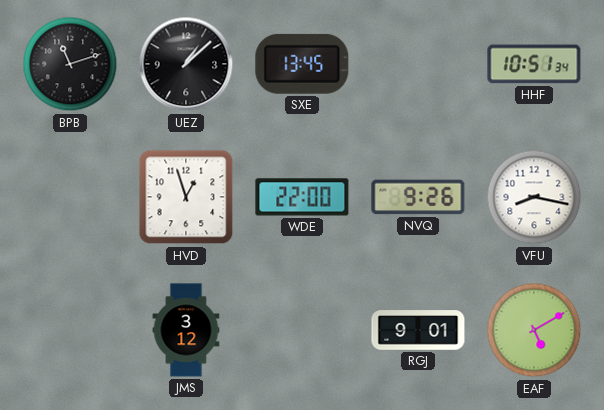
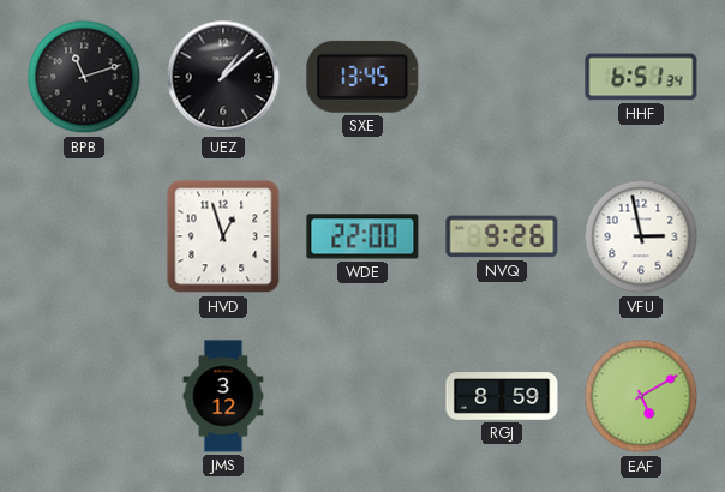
HHF: 10:51 -> 6:51
VFU: 8:17 -> 2:58
RGJ: 9:01 -> 8:59
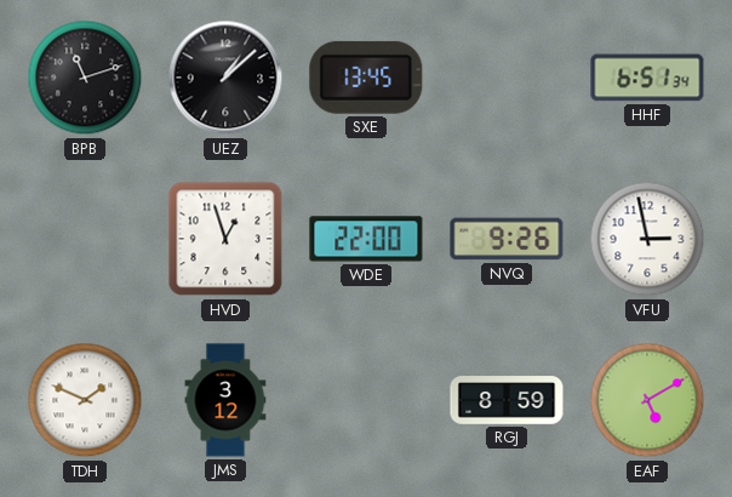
TDH: none -> 1:49
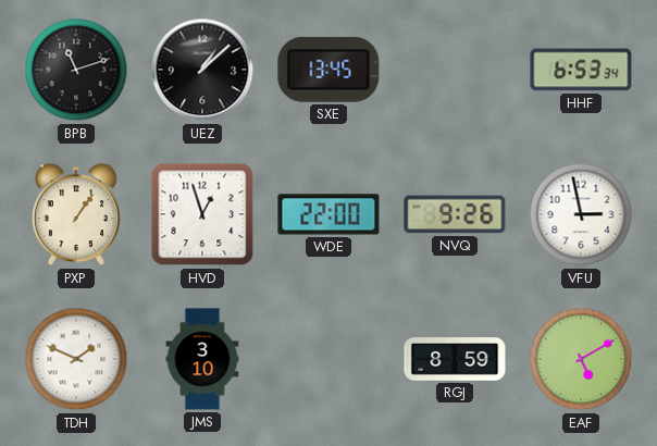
HHF: 6:51 -> 6:53
PXP: none -> 1:06
JMS: 3:12 -> 3:10
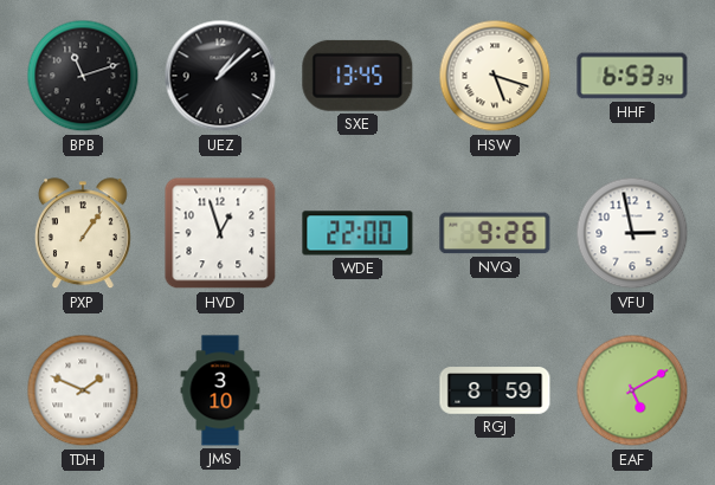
HSW: none -> 5:18
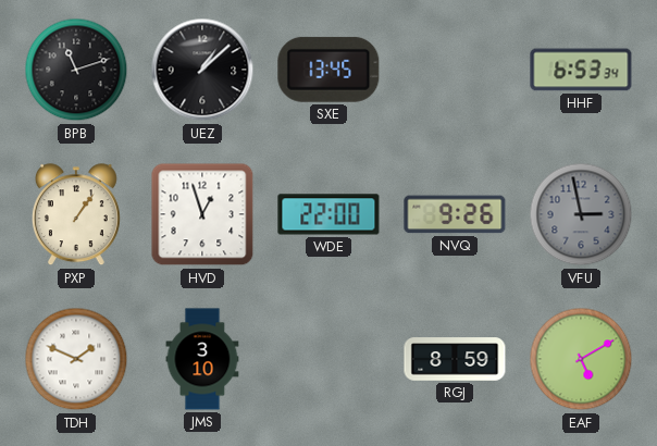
HSW: 5:18 -> none
VFU dial: white -> grey
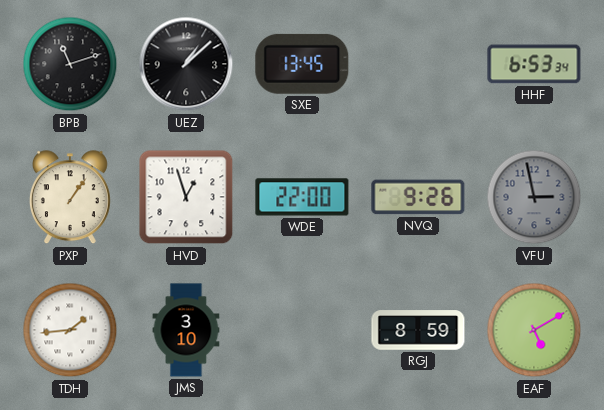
TDH: 1:49 -> 1:44
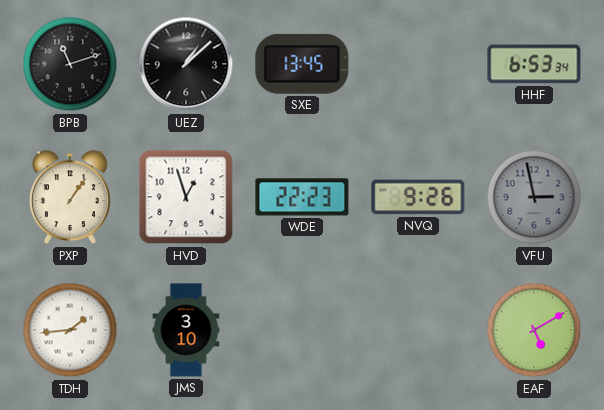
WDE: 22:00 -> 22:23
RGJ: 8:59 -> none
